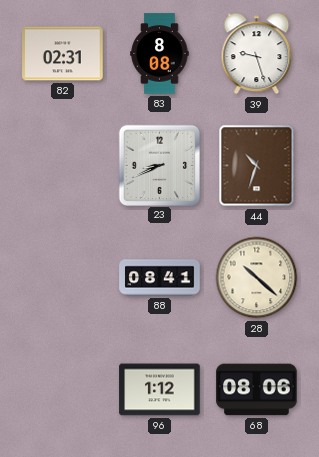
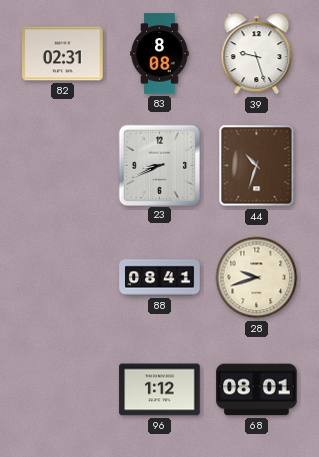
28: 10:22 -> 9:42
68: 08:06 -> 08:01
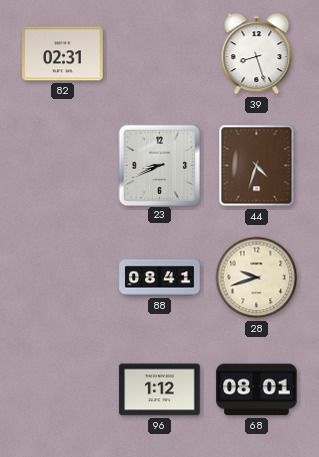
83: 8:08 -> none
39: 9:27 -> 8:27
44: 10:33 -> 4:33
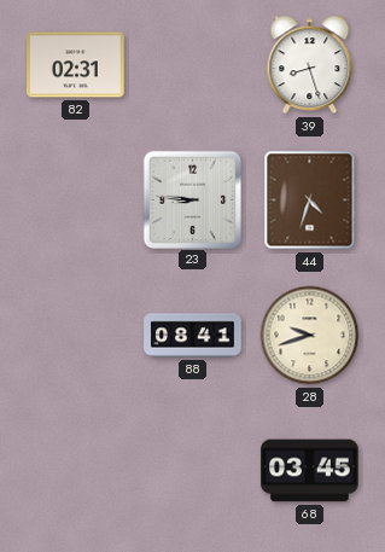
23: 8:41 -> 8:46
96: 1:12 -> none
68: 08:01 -> 03:45
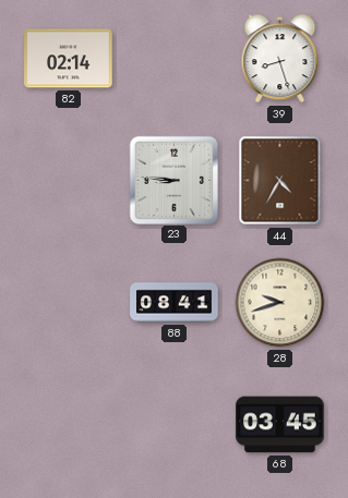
82: 02:31 -> 02:14
44: 4:33 -> 4:35
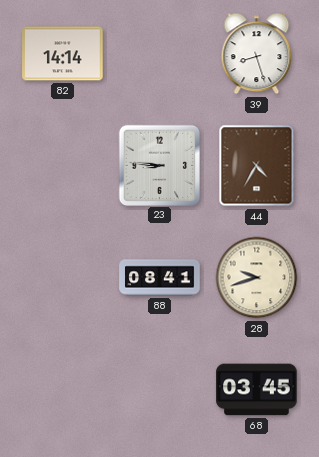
82: 02:14 -> 14:14
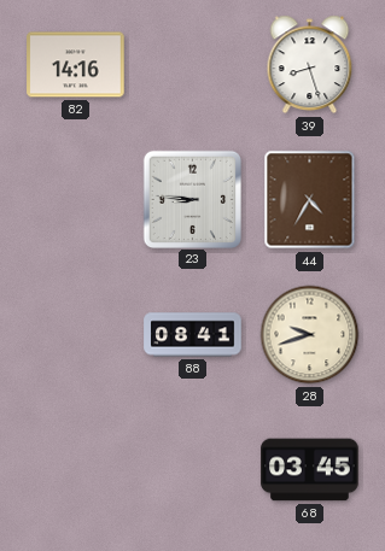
82: 14:14 -> 14:16
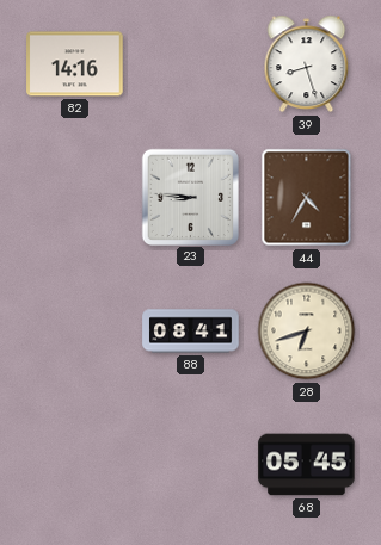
28: 9:42 -> 6:42
68: 03:45 -> 05:45
